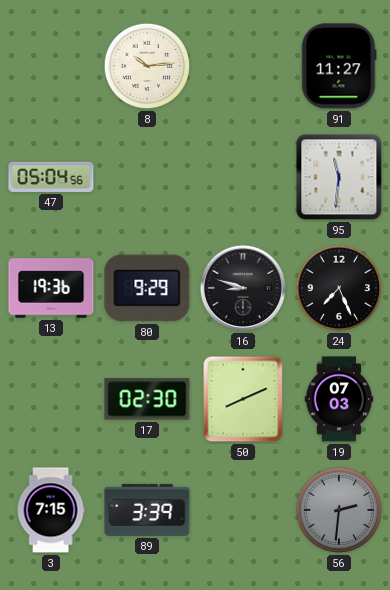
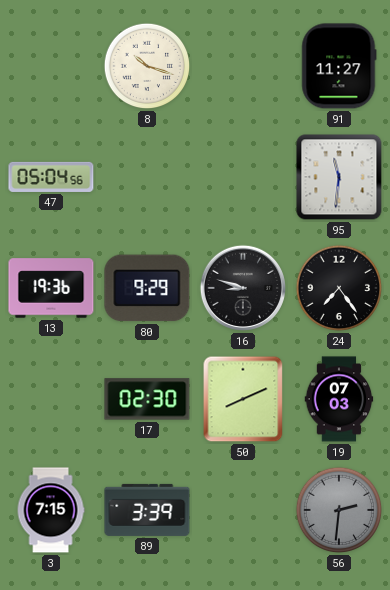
8: 10:14 -> 10:18
24: 7:26 -> 7:24
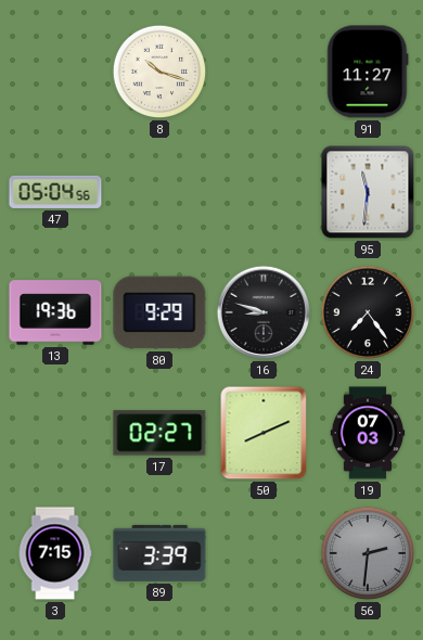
17: 02:30 -> 02:27
